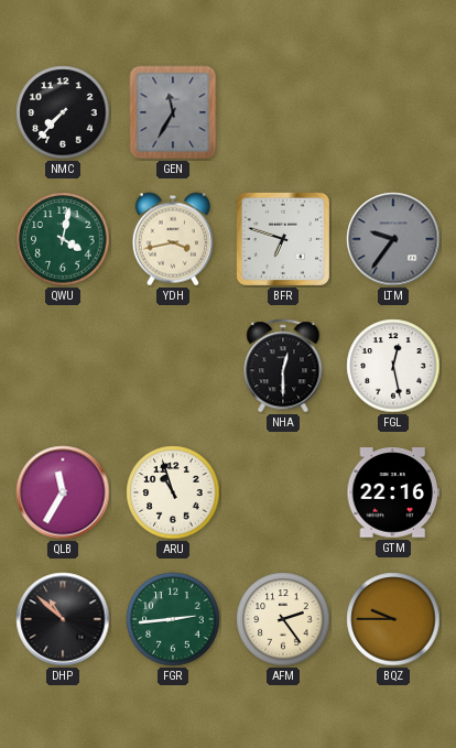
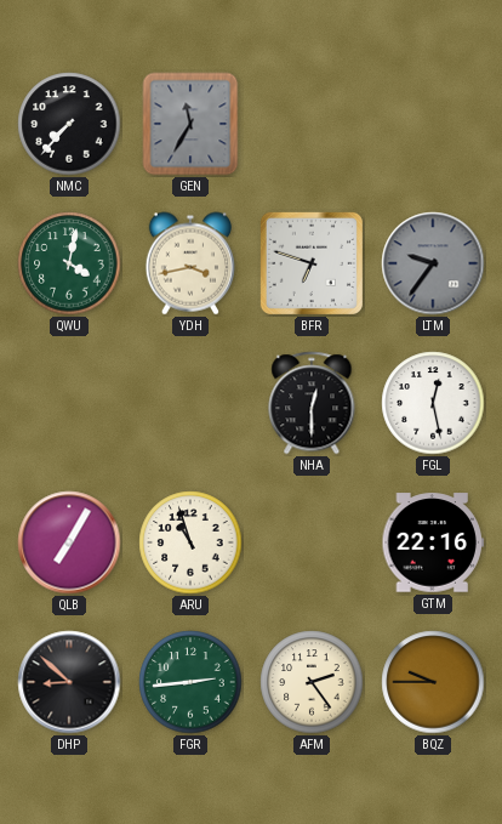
QLB: 11:35 -> 7:05
DHP: 10:52 -> 8:52
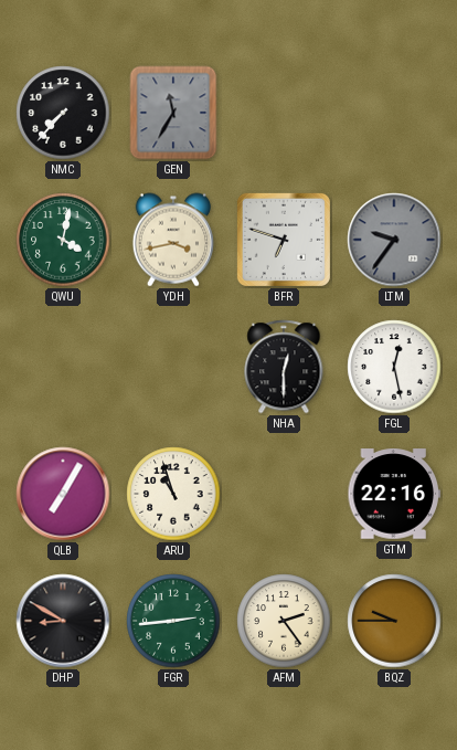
DHP: 8:52 -> 8:50
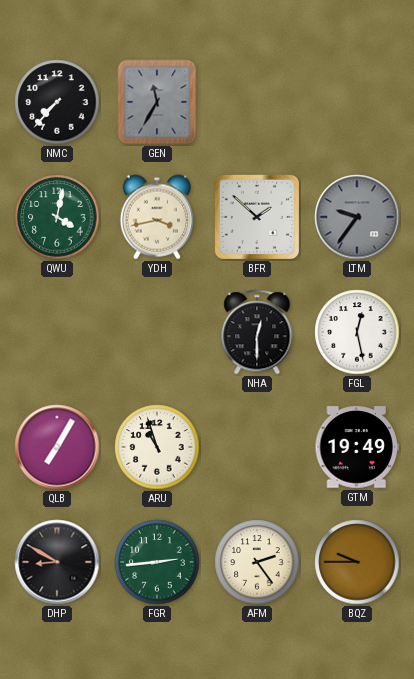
BFR: 6:48 -> 1:52
GTM: 22:16 -> 19:49
